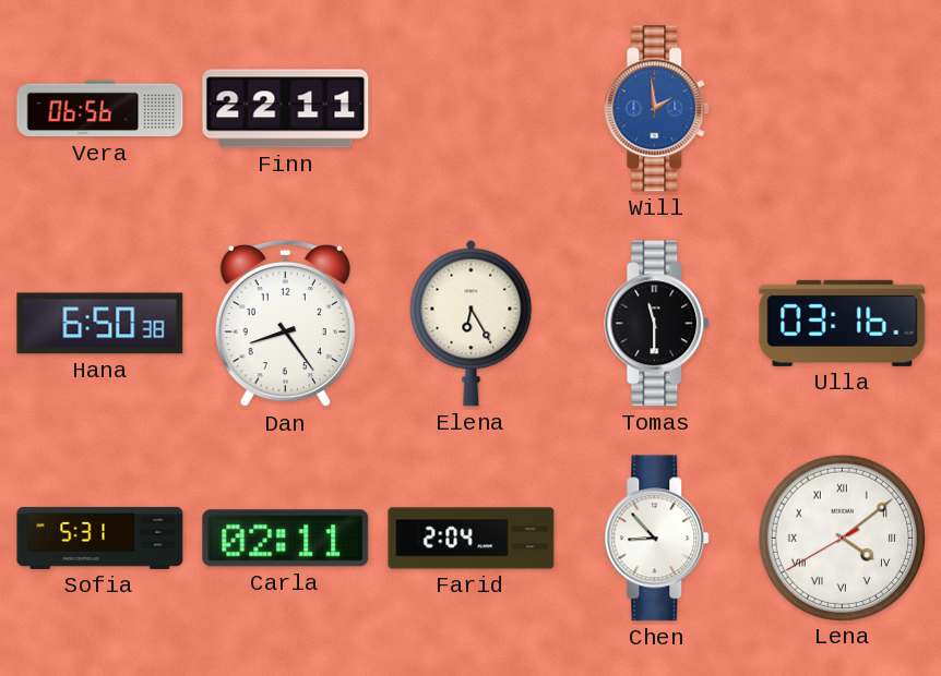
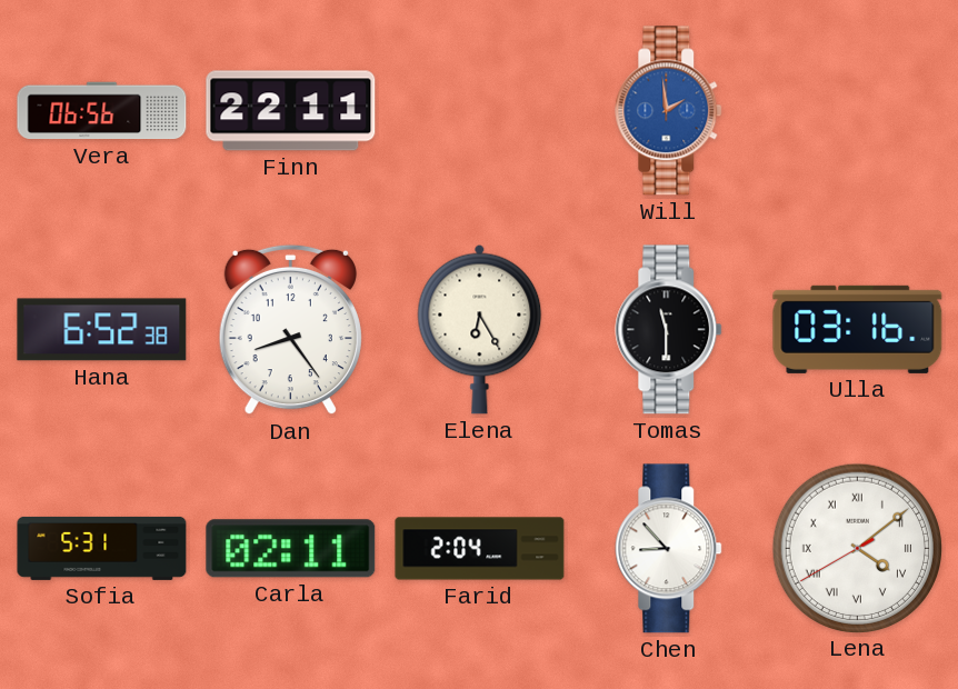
Hana: 6:50 -> 6:52
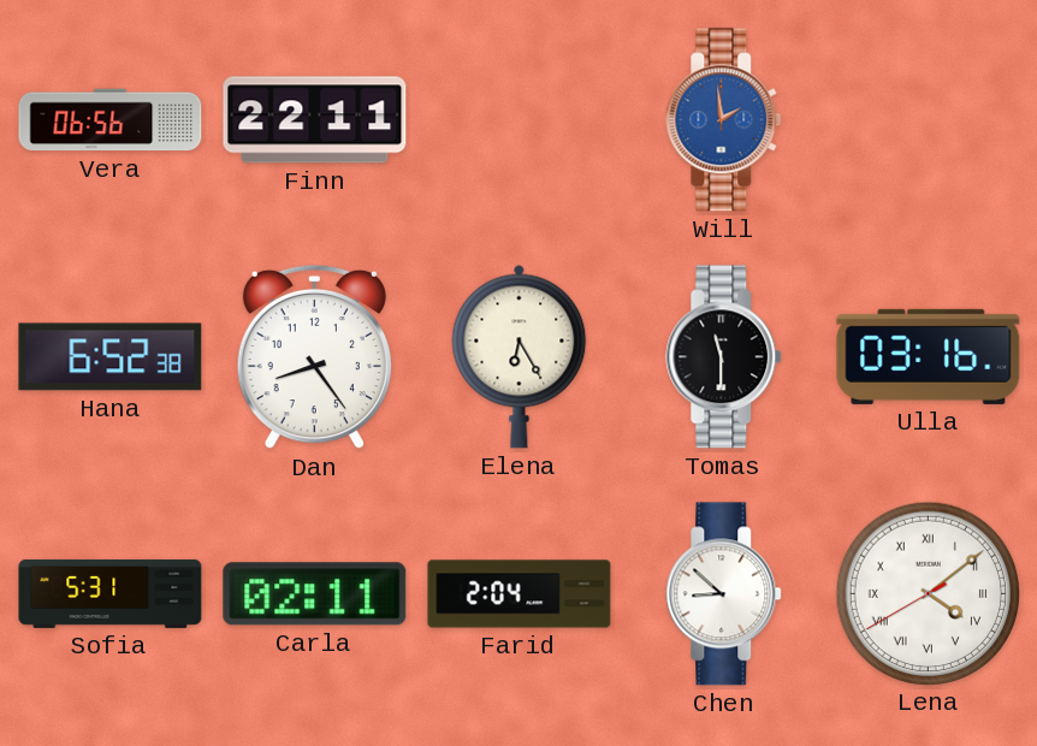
Chen: 8:53 -> 8:52
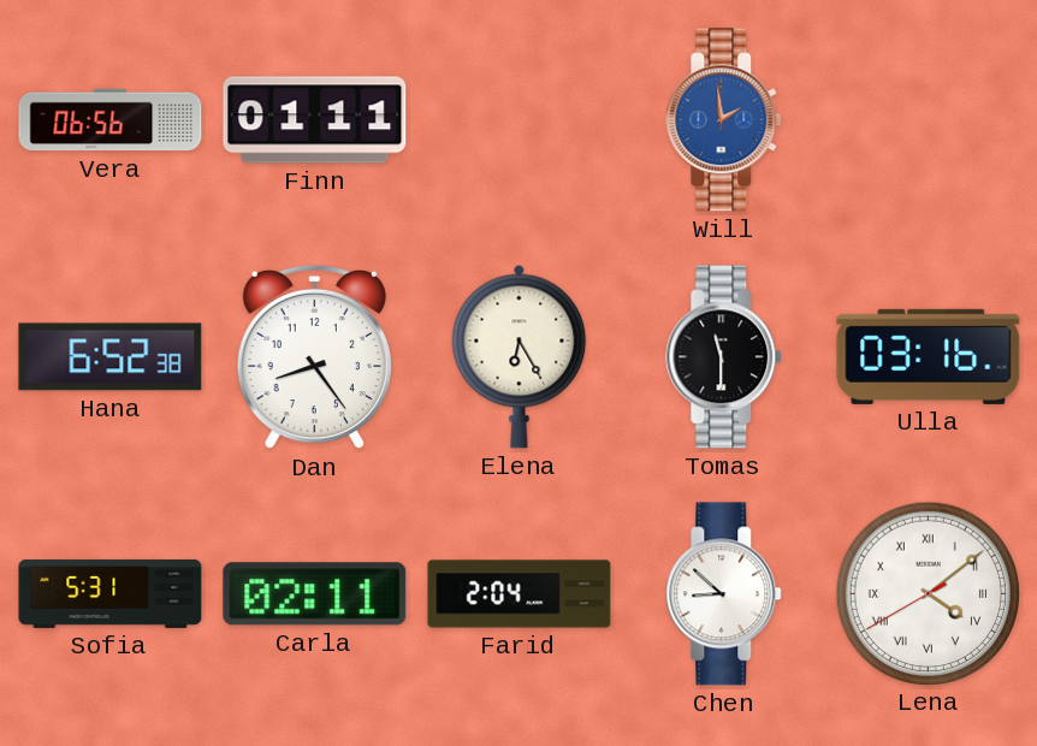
Finn: 22:11 -> 01:11
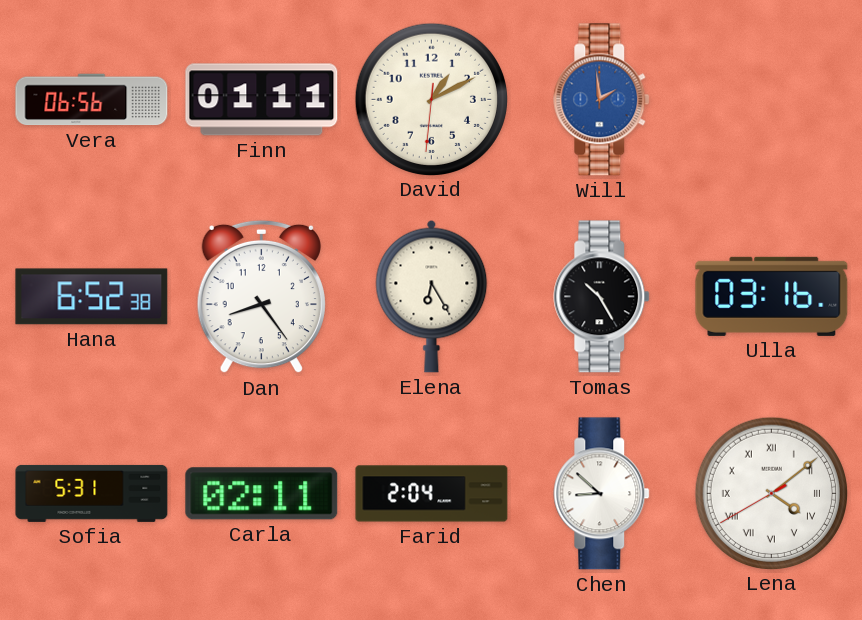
David: none -> 1:10
Tomas: 11:30 -> 10:25
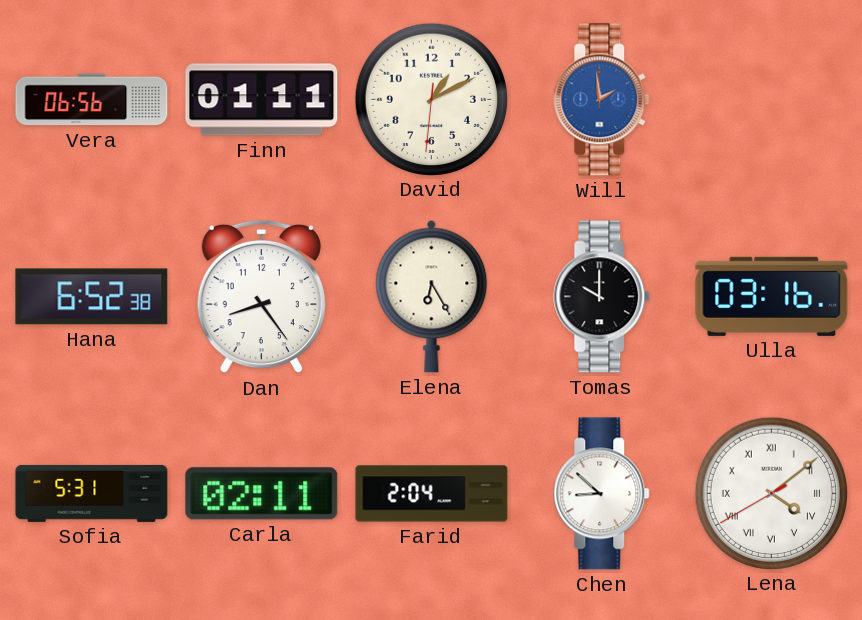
Tomas: 10:25 -> 10:00
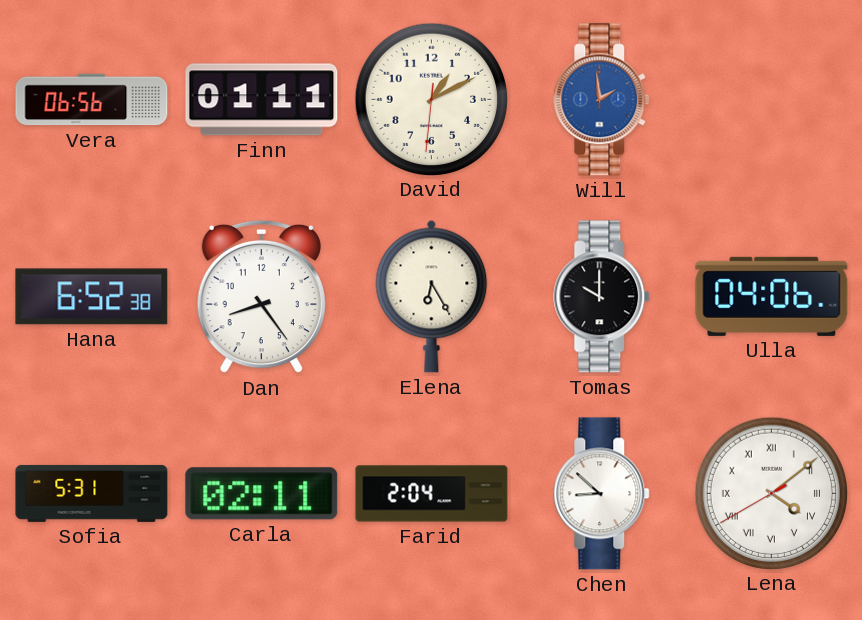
Ulla: 03:16 -> 04:06
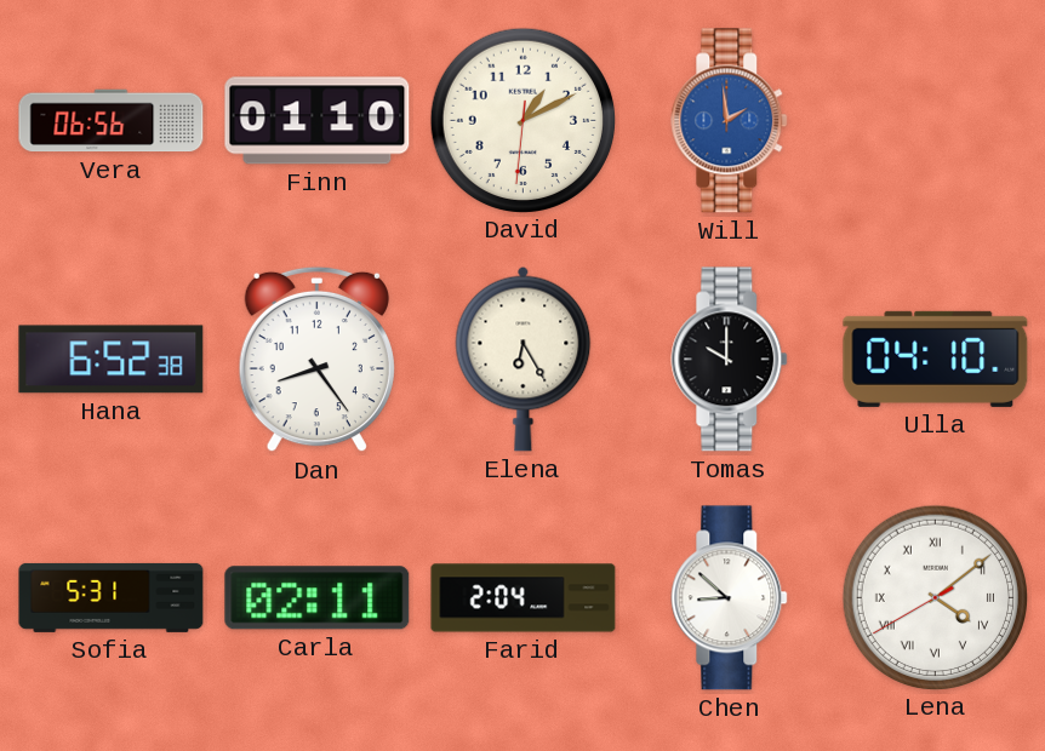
Finn: 01:11 -> 01:10
Ulla: 04:06 -> 04:10
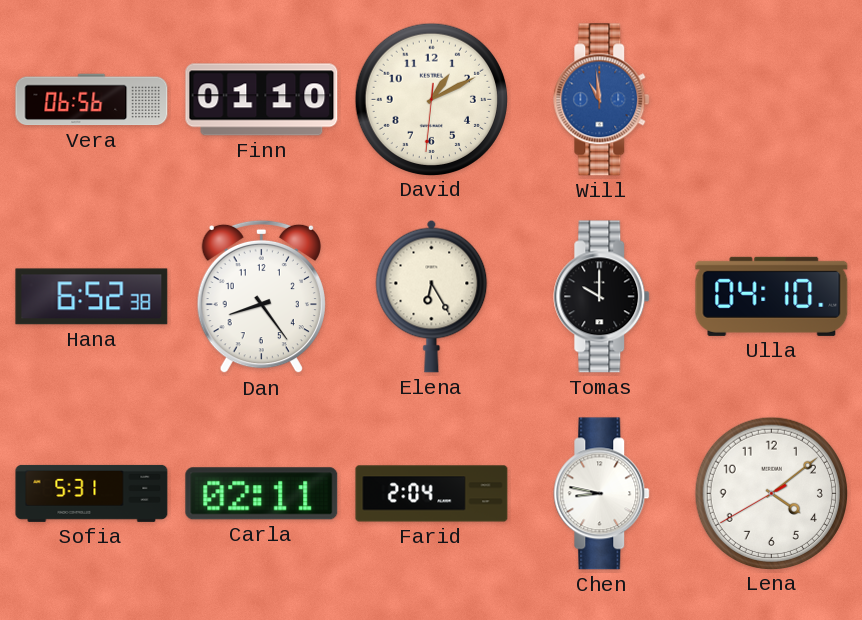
Will: 1:59 -> 10:59
Chen: 8:52 -> 8:47
Lena numerals: Roman -> Arabic
